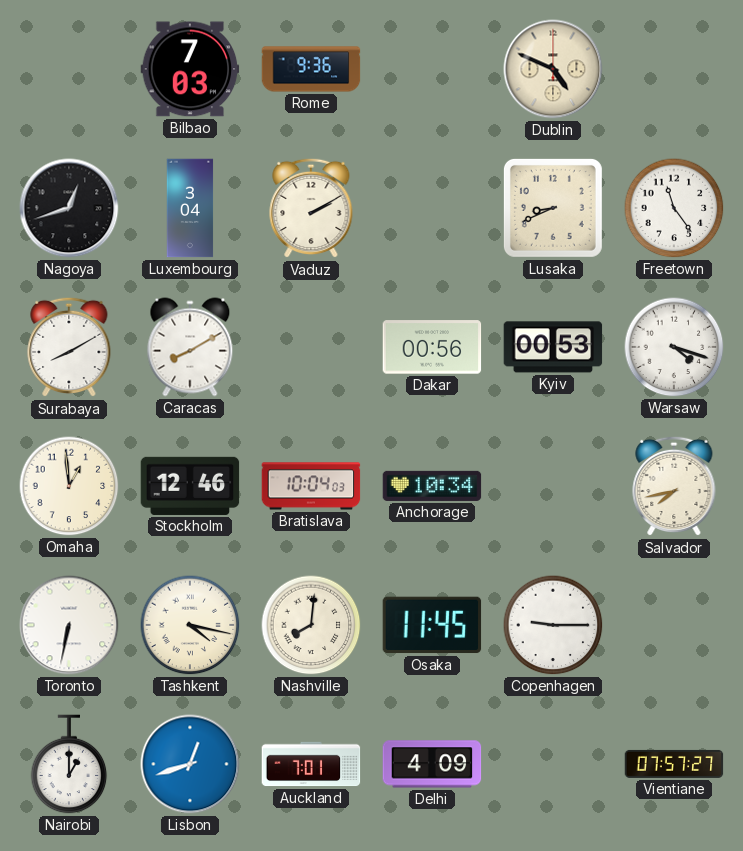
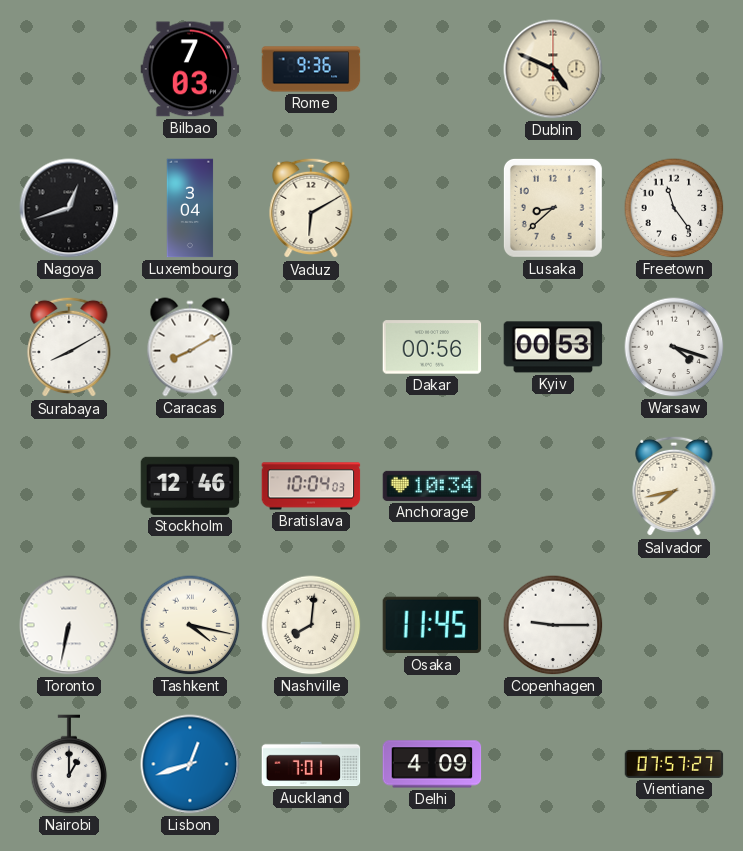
Vaduz: 2:10 -> 6:10
Lusaka: 8:41 -> 8:38
Omaha: 12:59 -> none
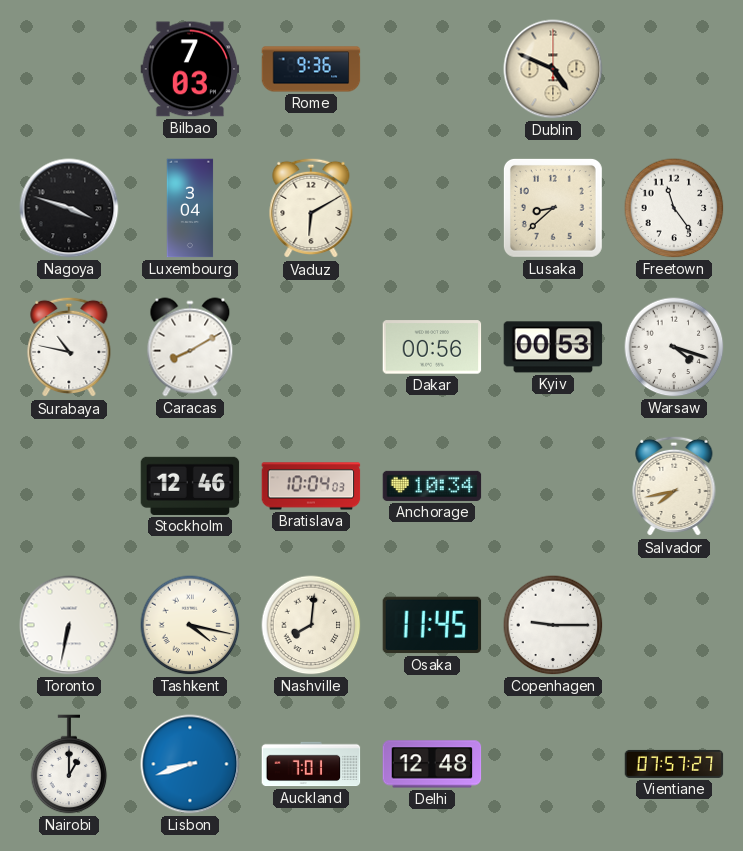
Nagoya: 12:42 -> 3:48
Surabaya: 8:10 -> 10:47
Lisbon: 12:42 -> 8:42
Delhi: 4:09 -> 12:48
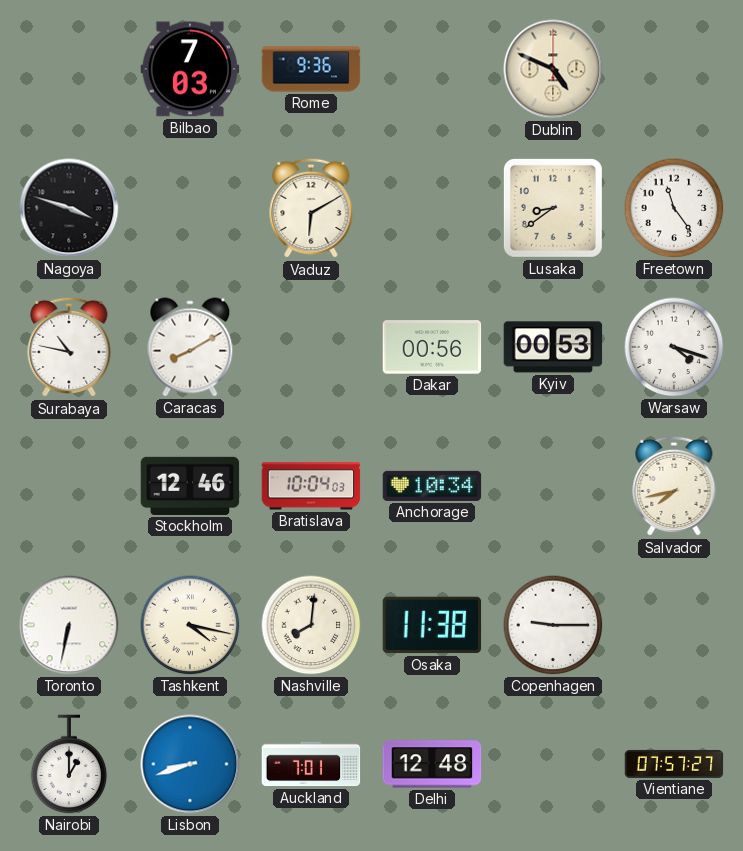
Luxembourg: 3:04 -> none
Lusaka: 8:38 -> 8:39
Osaka: 11:45 -> 11:38
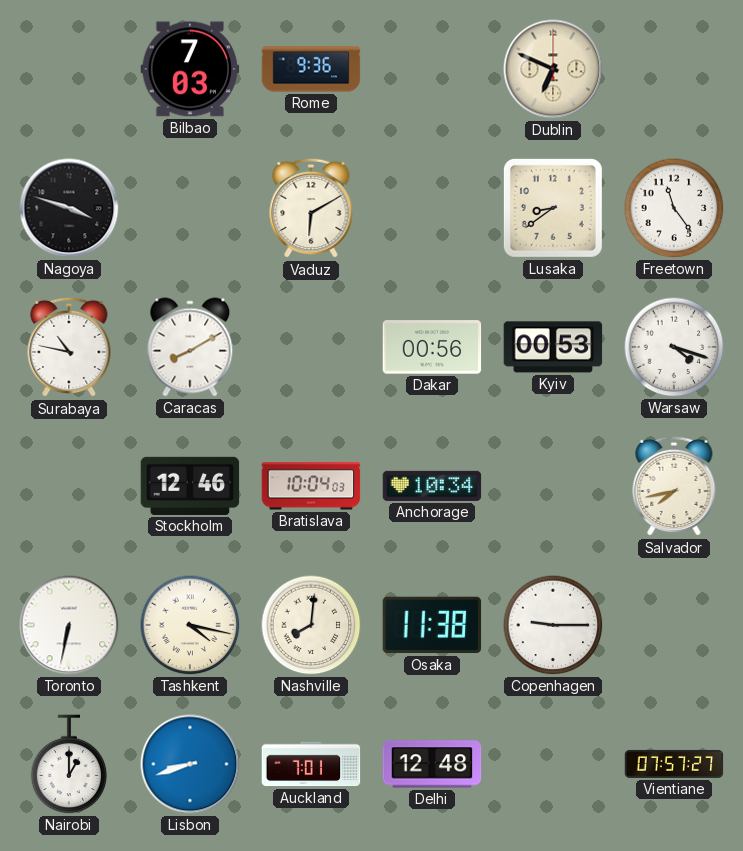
Dublin: 4:49 -> 6:49
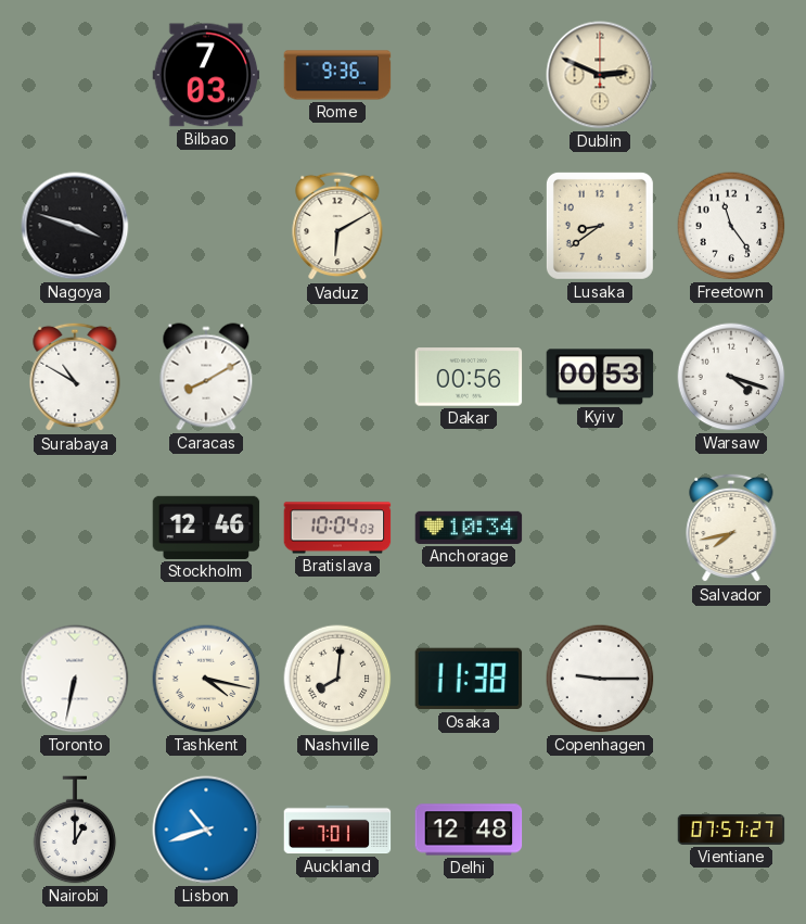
Dublin: 6:49 -> 2:49
Surabaya: 10:47 -> 10:50
Lisbon: 8:42 -> 10:42
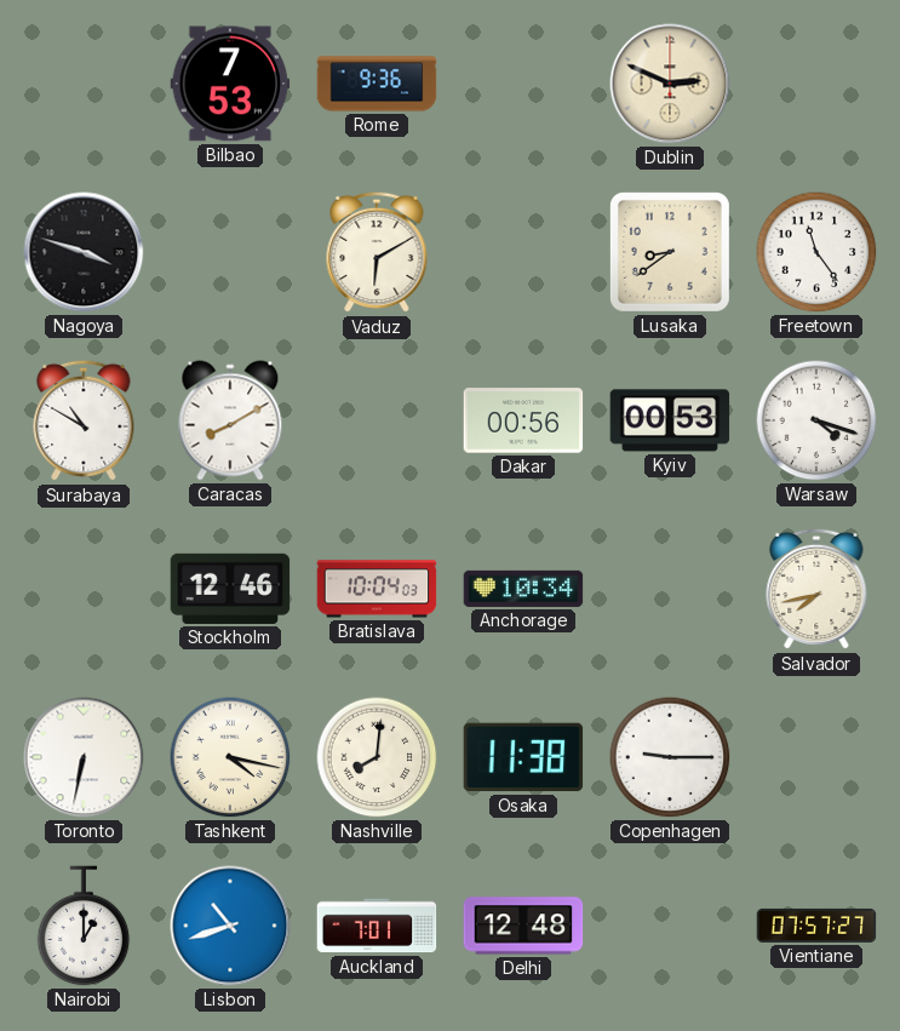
Bilbao: 7:03 -> 7:53
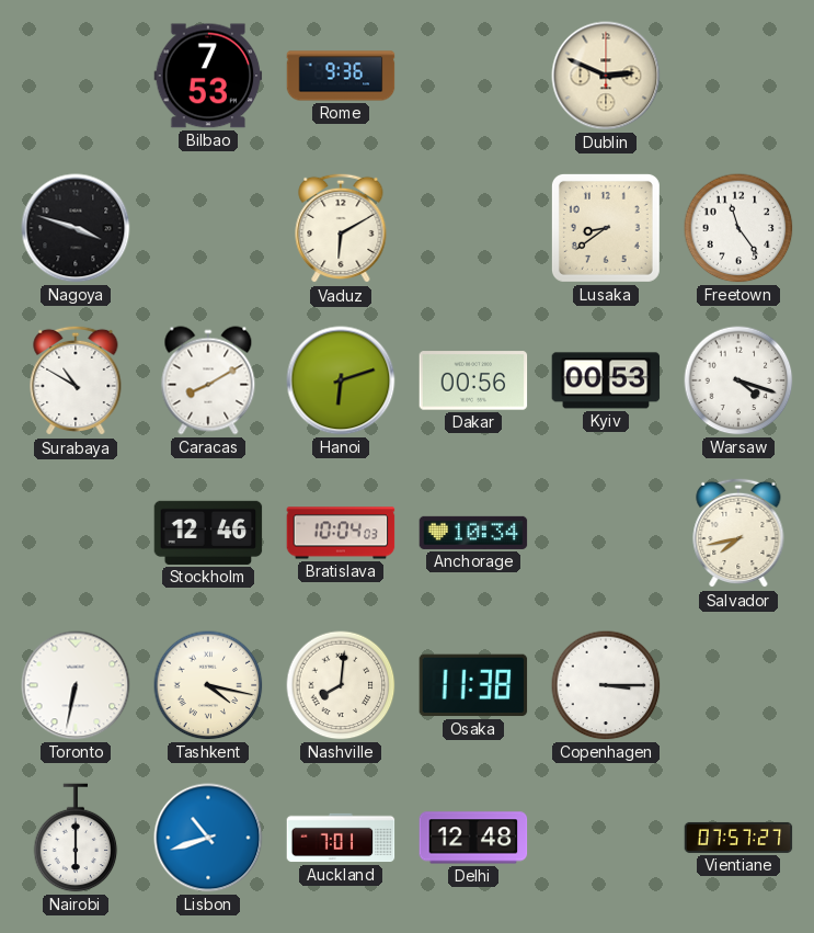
Hanoi: none -> 6:12
Copenhagen: 9:15 -> 3:15
Nairobi: 1:00 -> 6:00
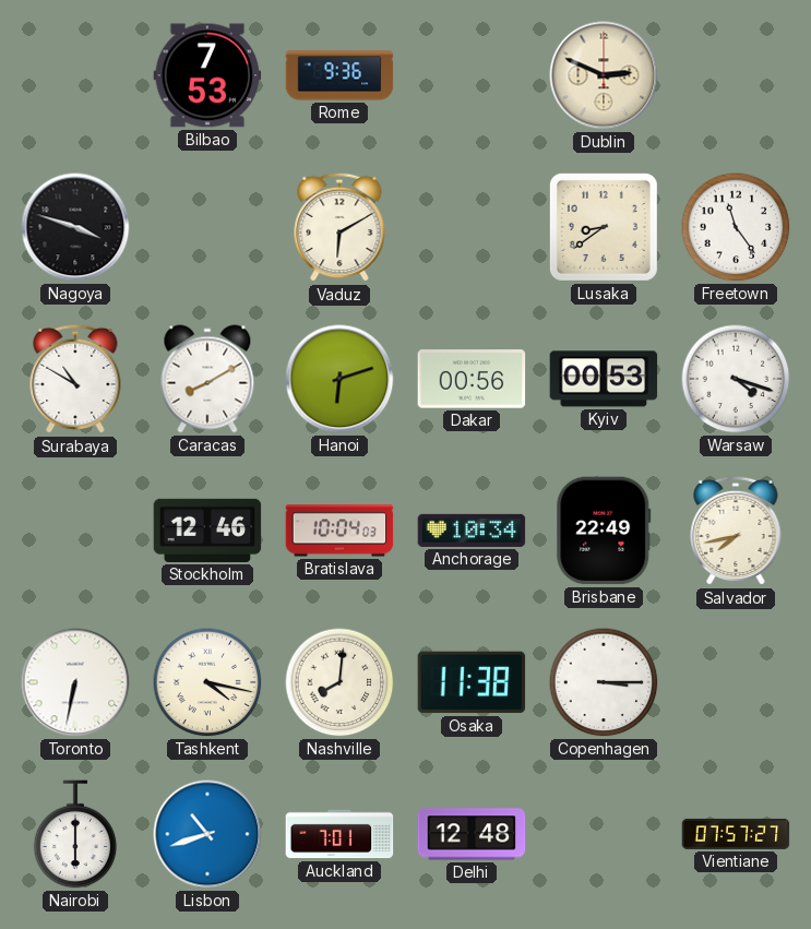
Brisbane: none -> 22:49
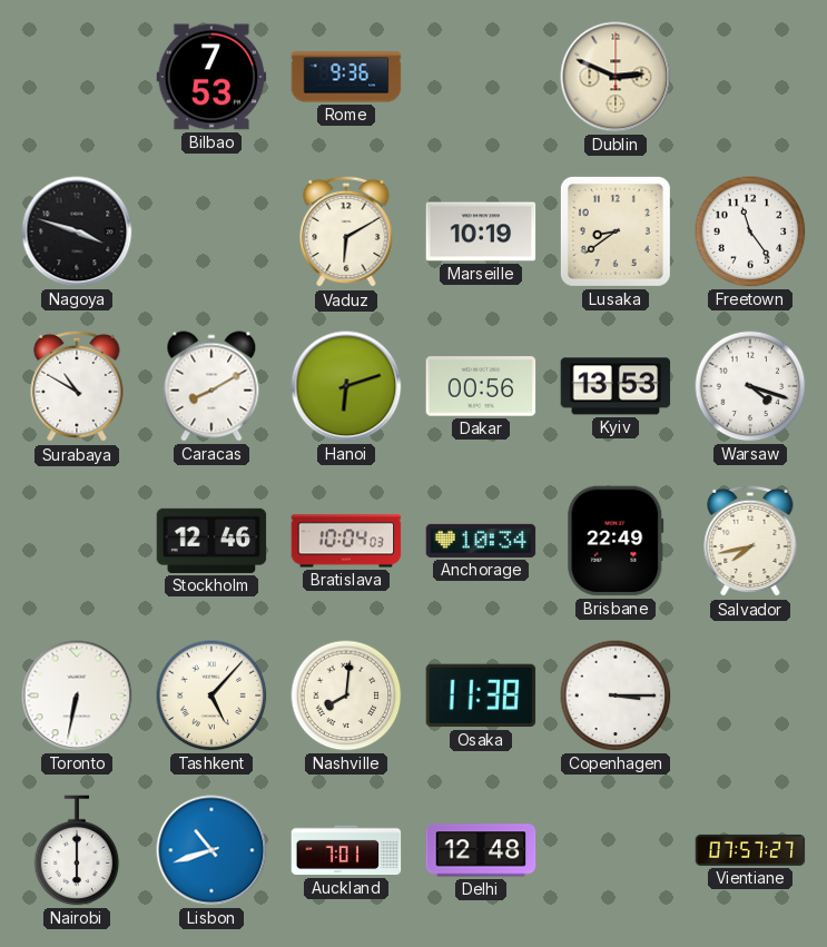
Marseille: none -> 10:19
Kyiv: 00:53 -> 13:53
Tashkent: 4:17 -> 5:07
